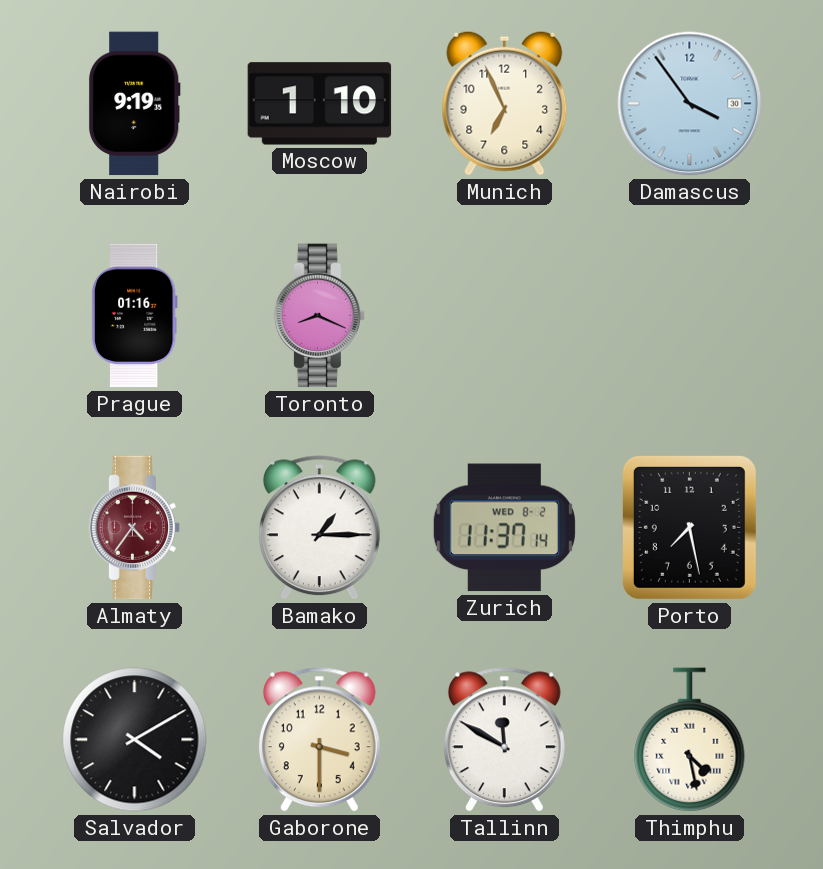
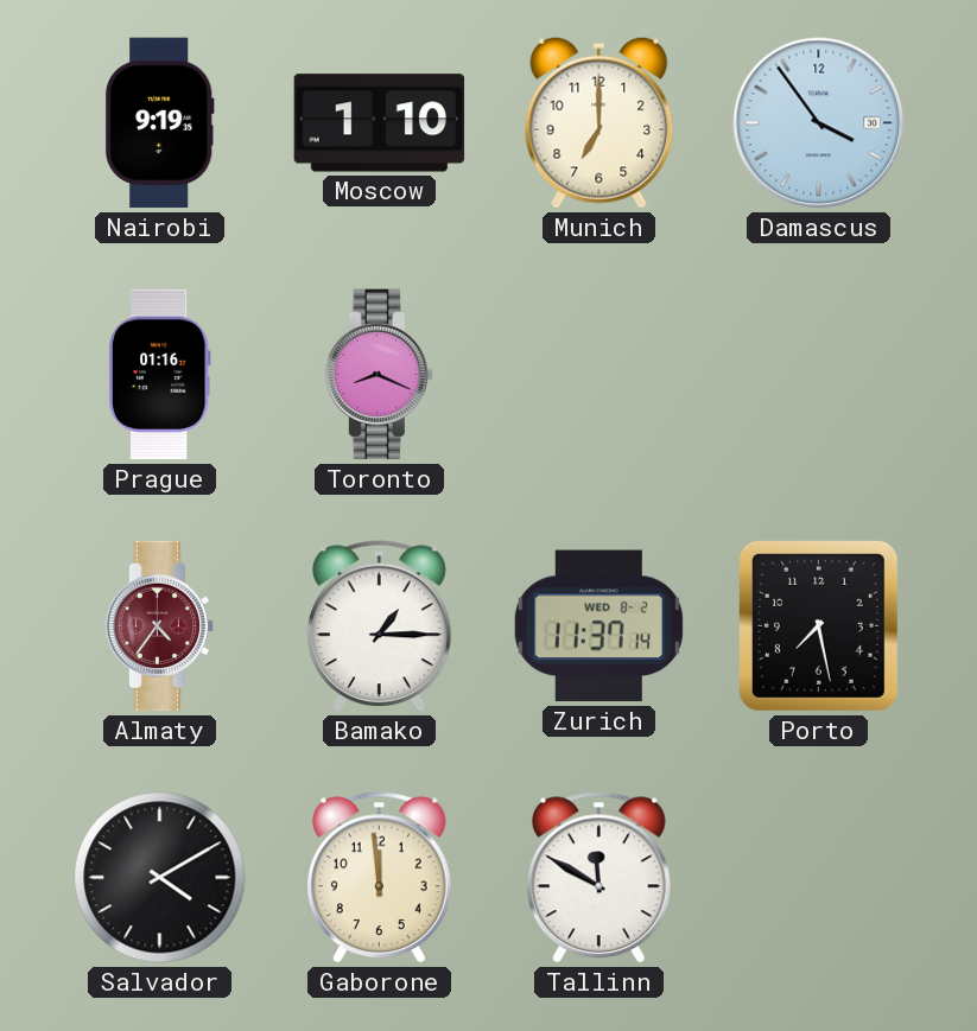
Munich: 6:56 -> 7:00
Gaborone: 3:30 -> 11:59
Thimphu: 4:28 -> none
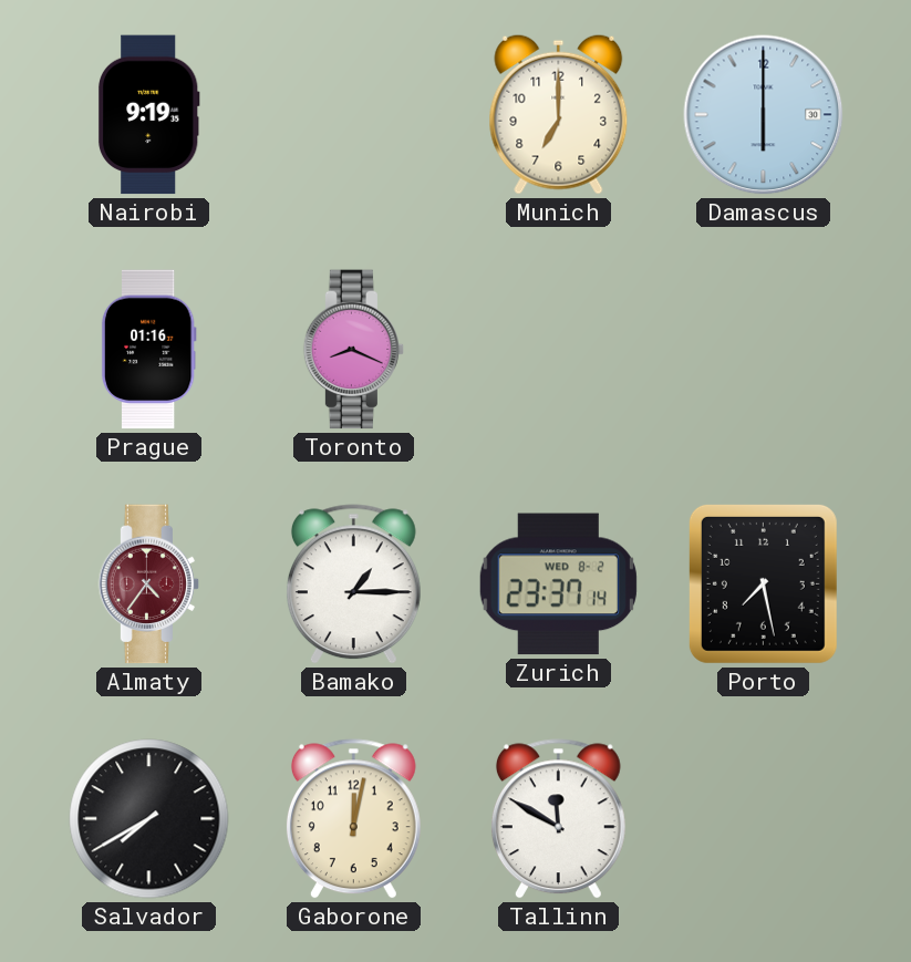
Moscow: 1:10 -> none
Damascus: 3:54 -> 6:00
Zurich: 11:37 -> 23:37
Salvador: 4:10 -> 7:40
Gaborone: 11:59 -> 12:02
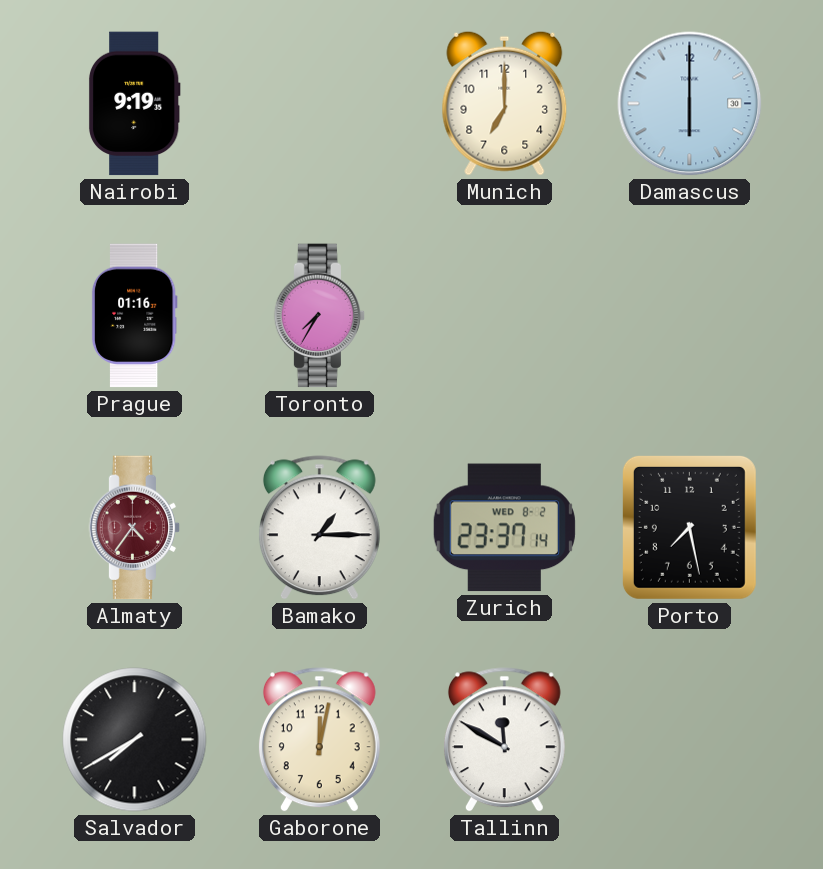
Toronto: 8:19 -> 7:35
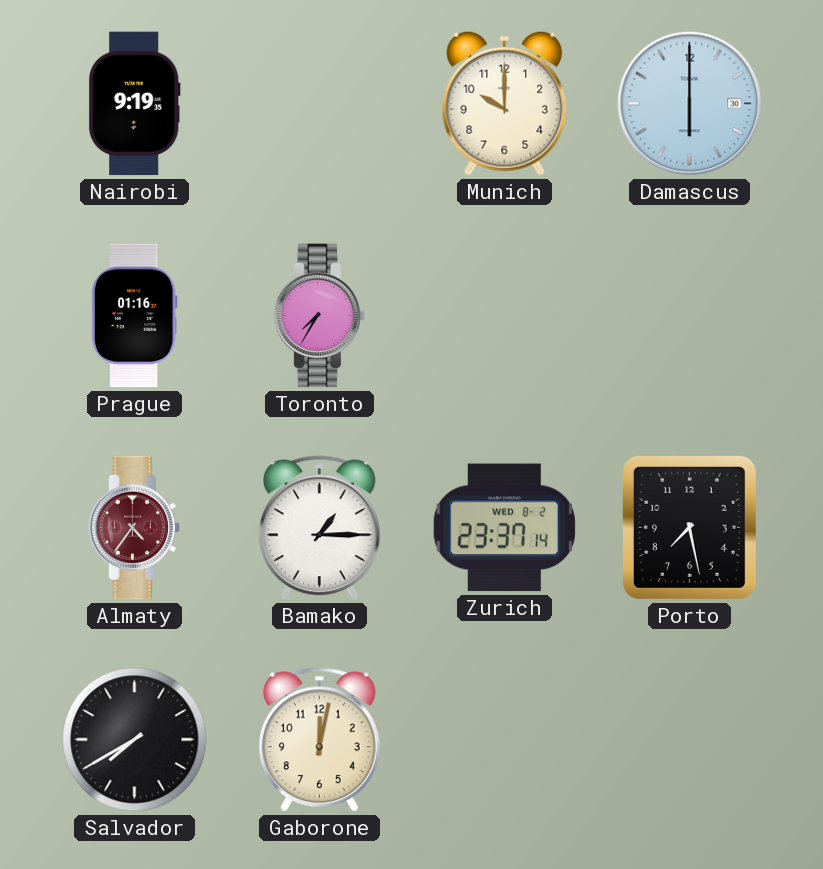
Munich: 7:00 -> 10:00
Tallinn: 11:50 -> none
